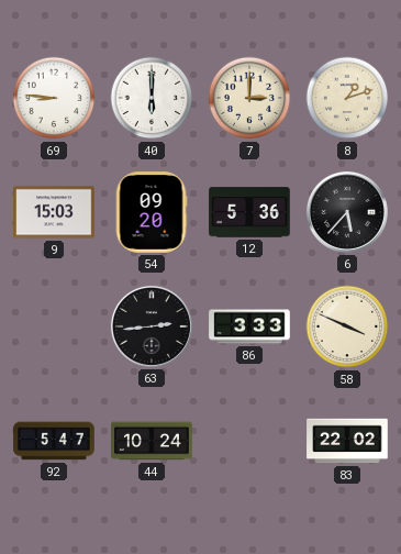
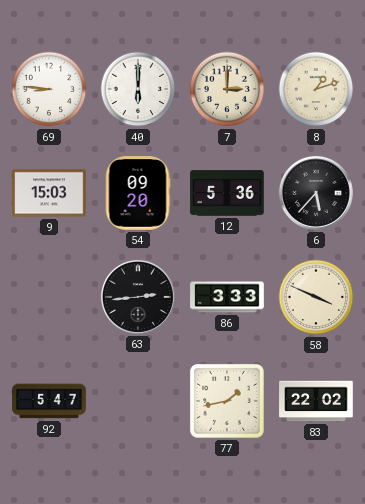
44: 10:24 -> none
77: none -> 1:43
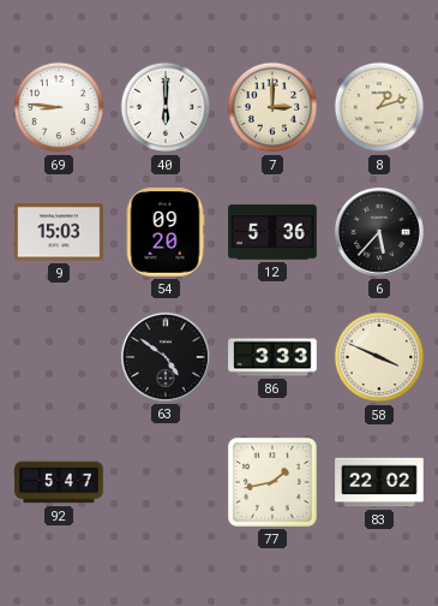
63: 2:44 -> 4:51
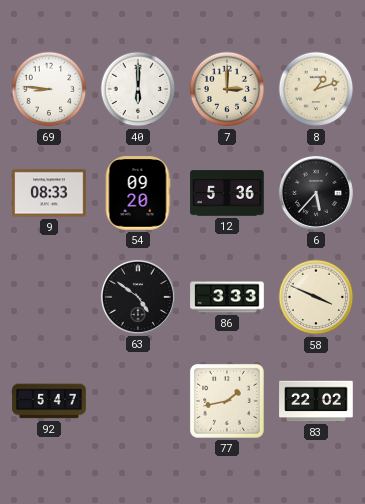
9: 15:03 -> 08:33
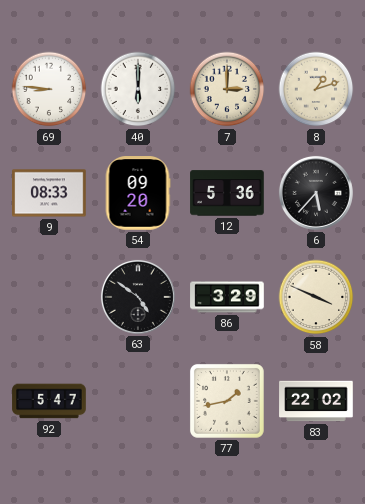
86: 3:33 -> 3:29
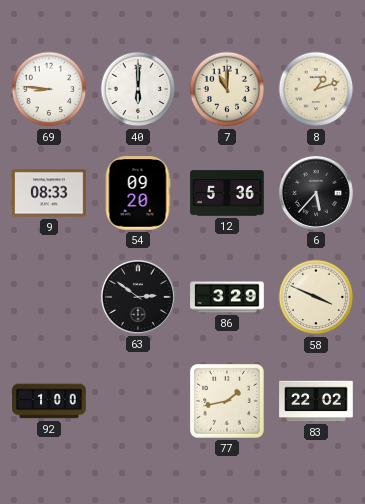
7: 3:00 -> 11:00
63: 4:51 -> 2:51
92: 5:47 -> 1:00
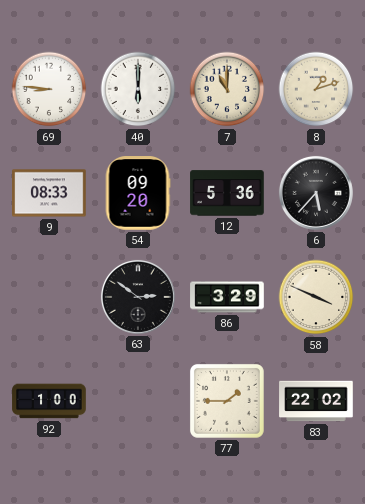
77: 1:43 -> 1:45
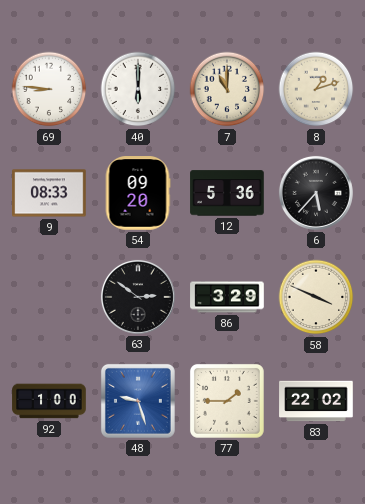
48: none -> 9:27
